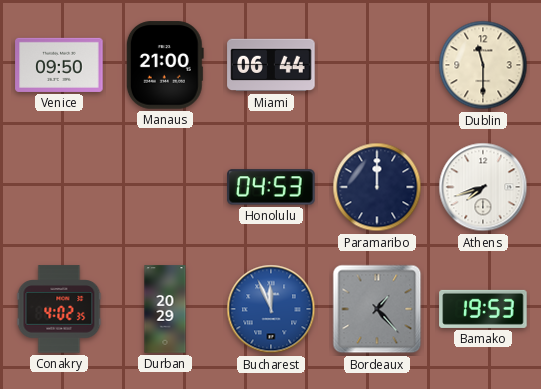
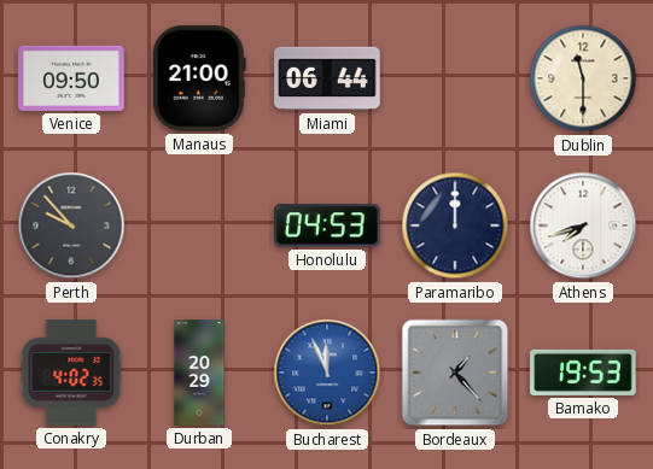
Perth: none -> 9:53
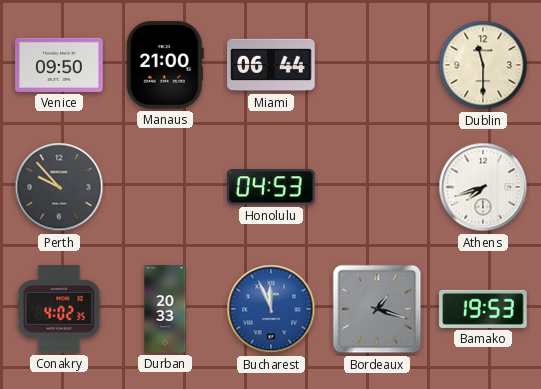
Paramaribo: 12:00 -> none
Durban: 20:29 -> 20:33
Bordeaux: 1:23 -> 1:18
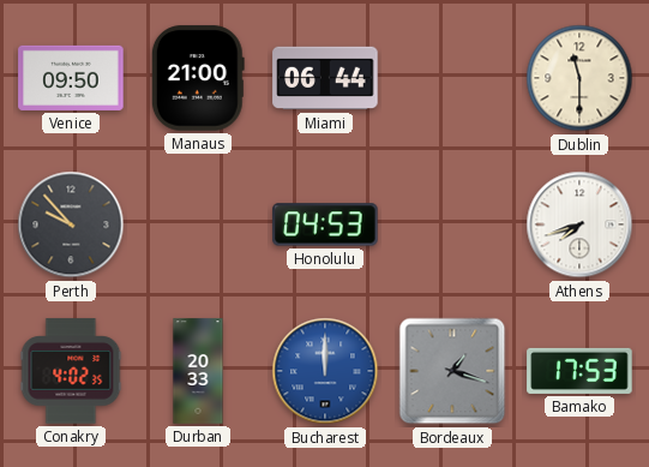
Bucharest: 11:56 -> 12:00
Bamako: 19:53 -> 17:53
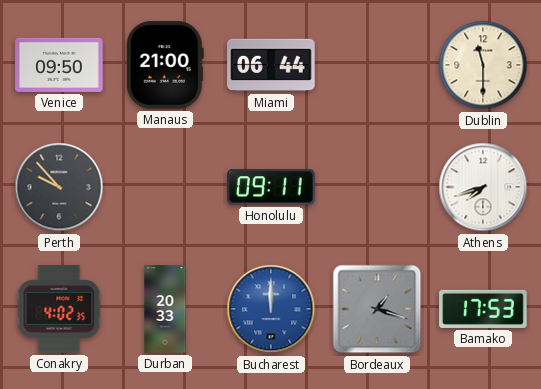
Honolulu: 04:53 -> 09:11
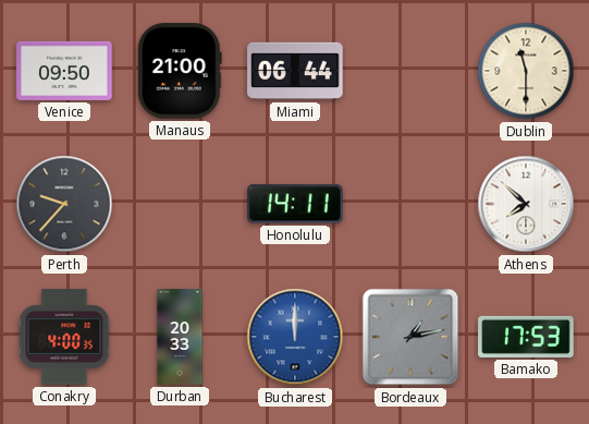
Perth: 9:53 -> 9:37
Honolulu: 09:11 -> 14:11
Athens: 7:42 -> 7:52
Conakry: 4:02 -> 4:00
Bordeaux: 1:18 -> 1:13
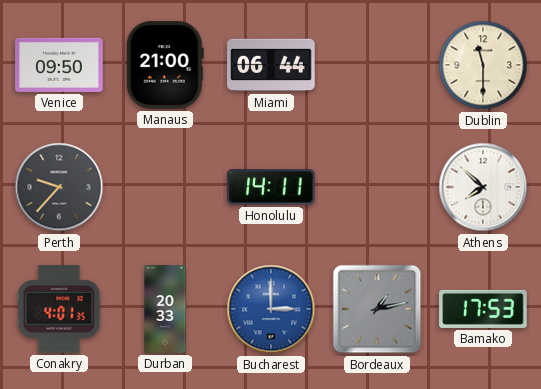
Conakry: 4:00 -> 4:01
Bucharest: 12:00 -> 3:00
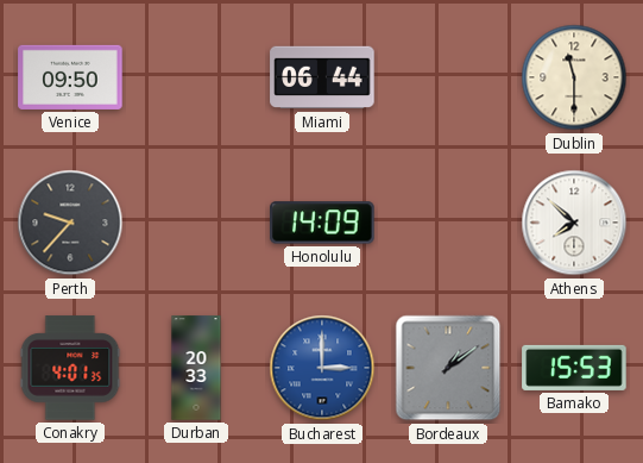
Manaus: 21:00 -> none
Honolulu: 14:11 -> 14:09
Bordeaux: 1:13 -> 1:09
Bamako: 17:53 -> 15:53
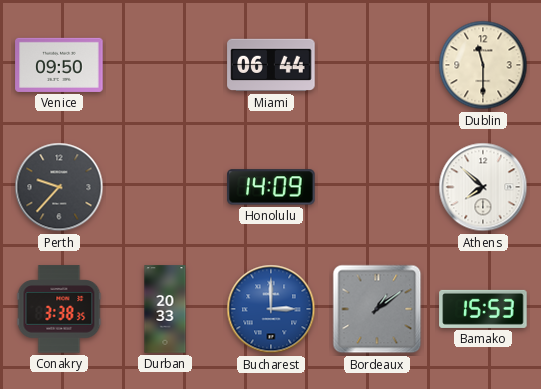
Conakry: 4:01 -> 3:38
